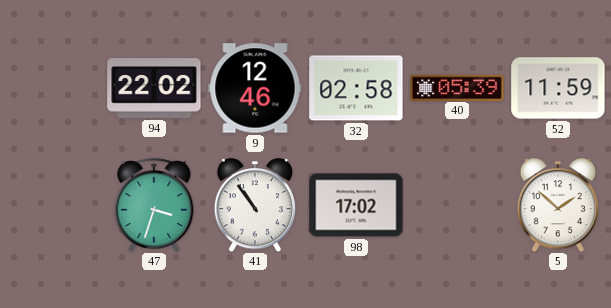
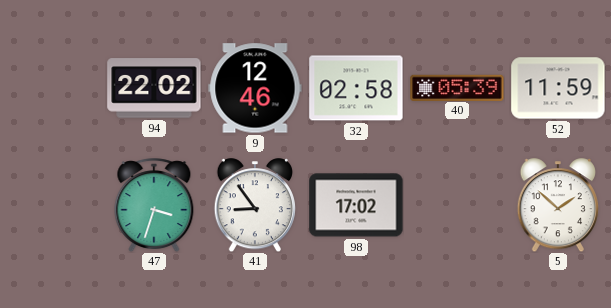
41: 10:54 -> 8:54
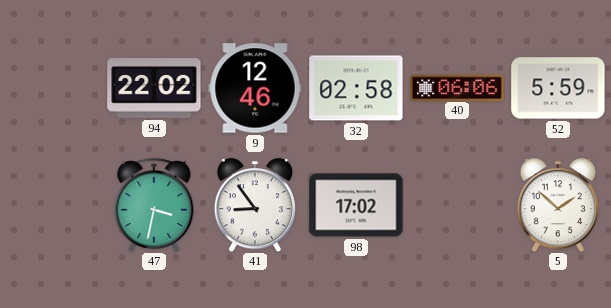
40: 05:39 -> 06:06
52: 11:59 -> 5:59
47: 3:33 -> 3:32
